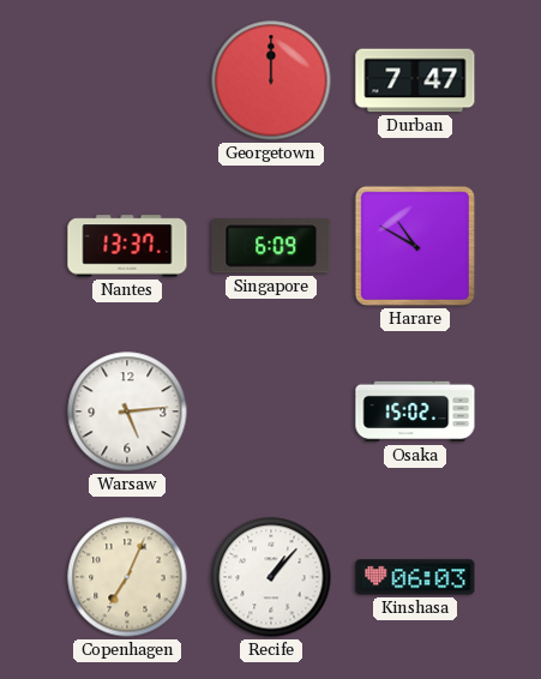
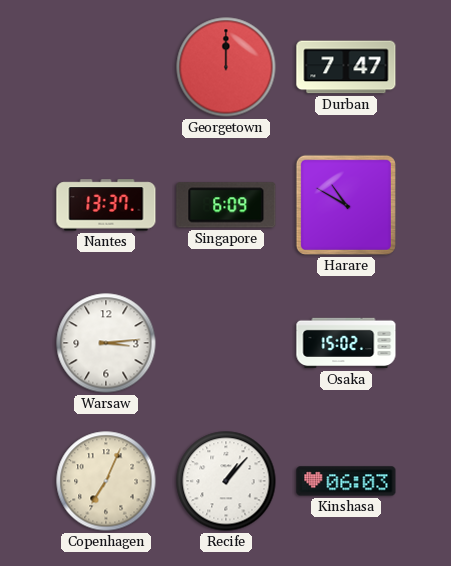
Warsaw: 5:14 -> 3:14
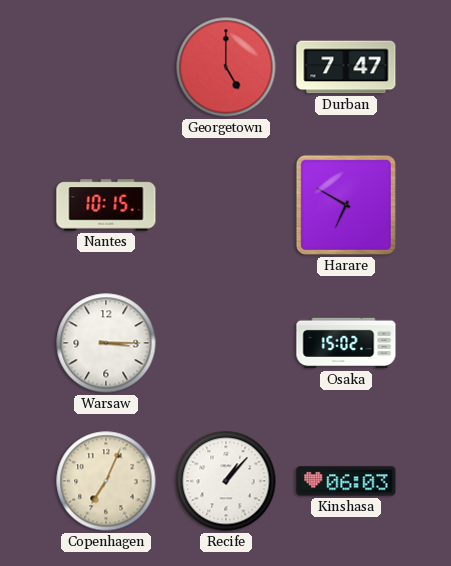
Georgetown: 12:00 -> 5:00
Nantes: 13:37 -> 10:15
Singapore: 6:09 -> none
Harare: 10:50 -> 6:50
Warsaw: 3:14 -> 3:15
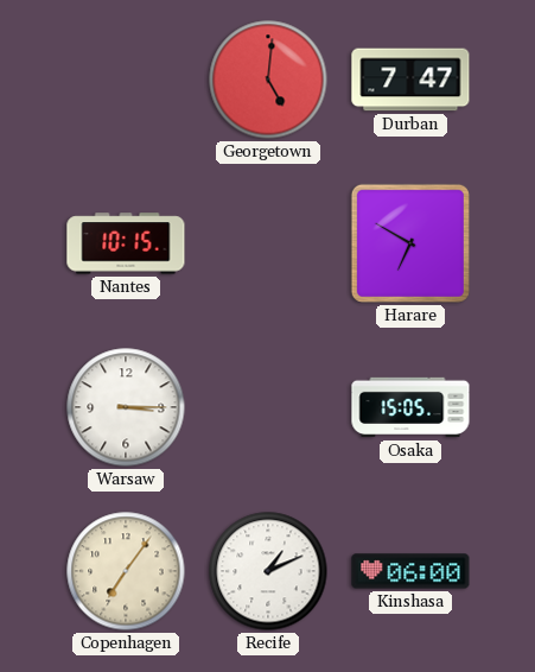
Georgetown: 5:00 -> 5:01
Osaka: 15:02 -> 15:05
Copenhagen: 7:04 -> 7:06
Recife: 1:07 -> 1:11
Kinshasa: 06:03 -> 06:00
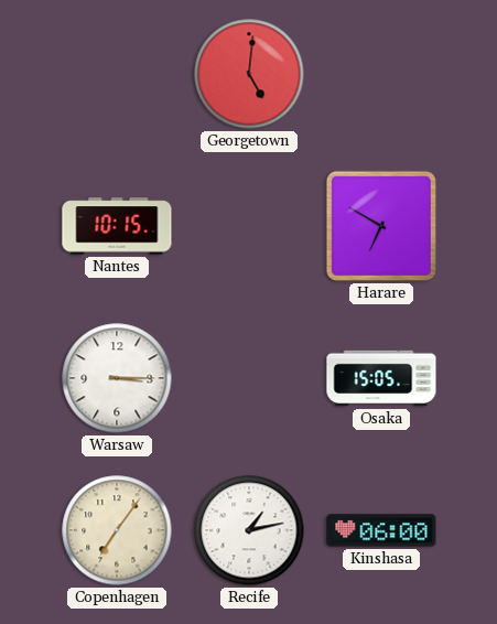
Durban: 7:47 -> none
Recife: 1:11 -> 1:13
